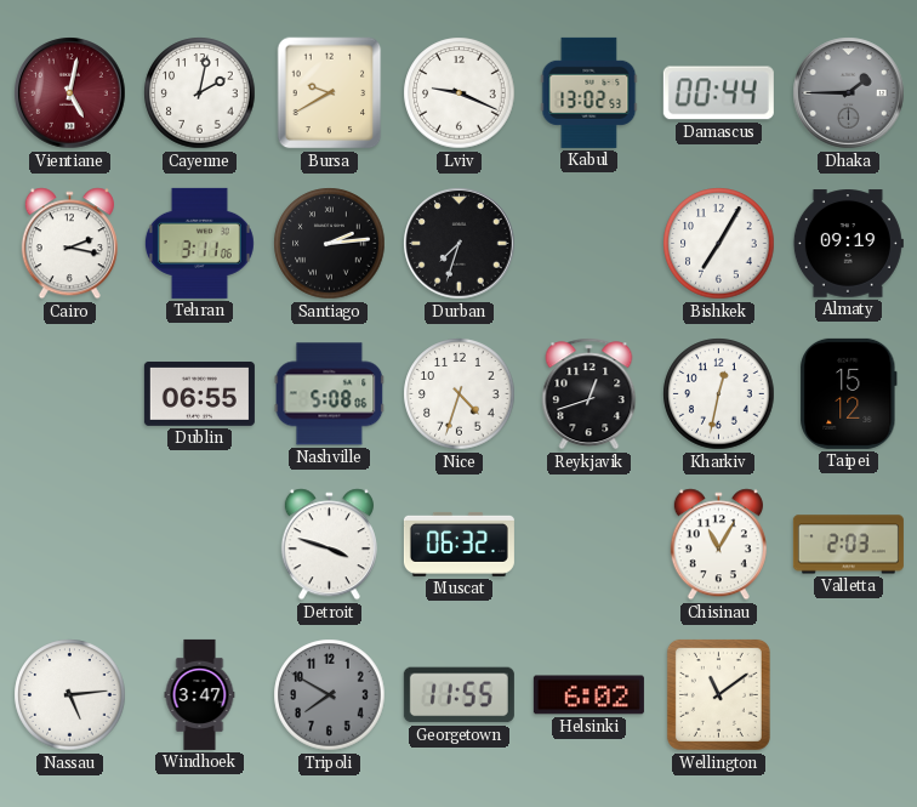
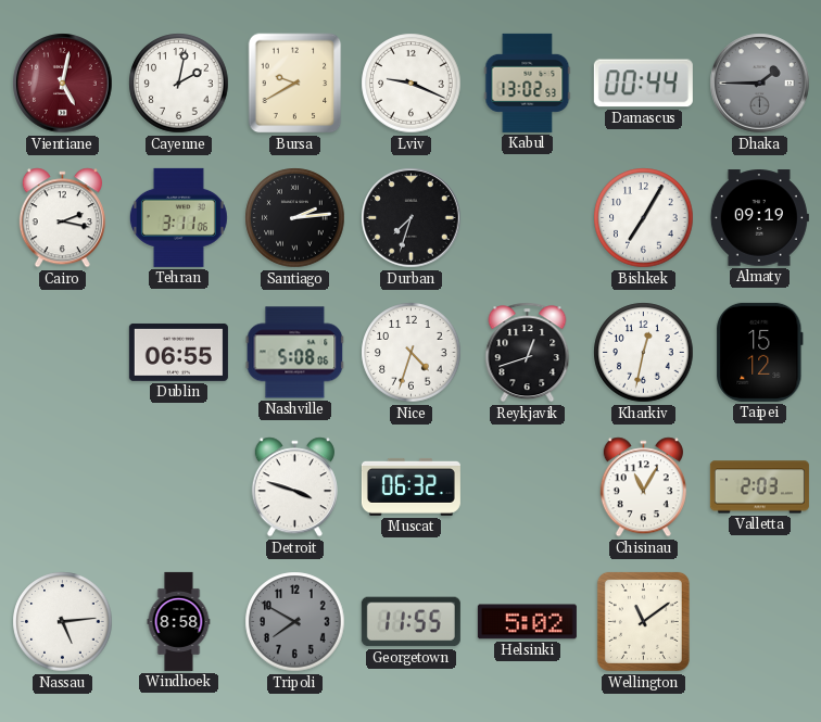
Windhoek: 3:47 -> 8:58
Helsinki: 6:02 -> 5:02
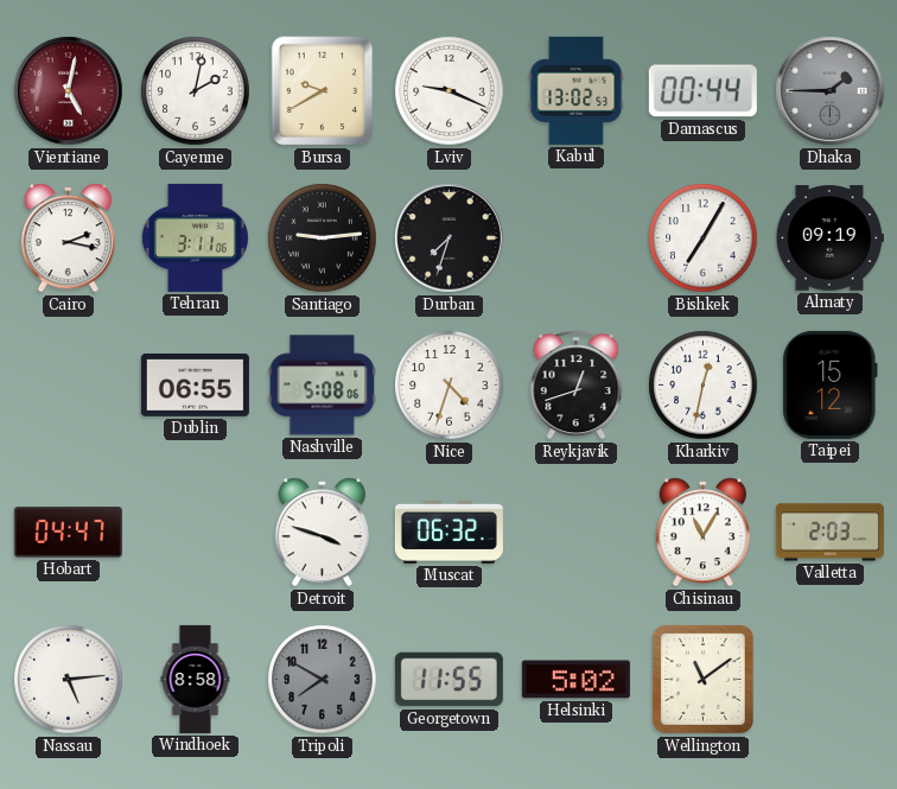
Santiago: 2:14 -> 9:14
Hobart: none -> 04:47
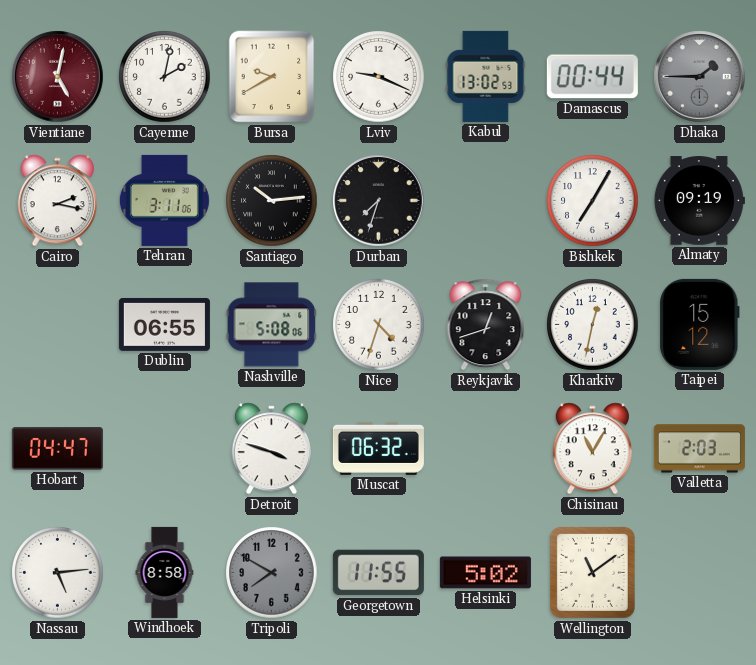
Santiago: 9:14 -> 10:14
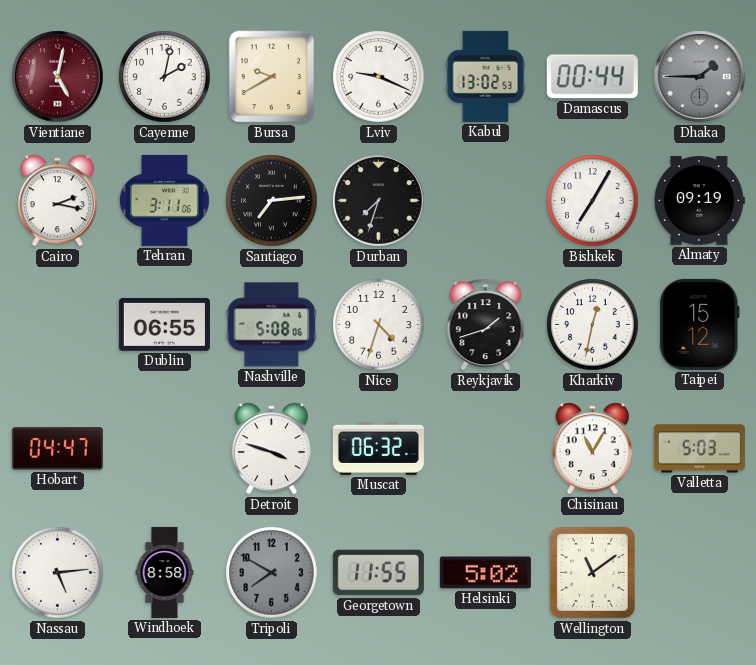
Santiago: 10:14 -> 7:14
Reykjavik: 12:42 -> 1:42
Valletta: 2:03 -> 5:03
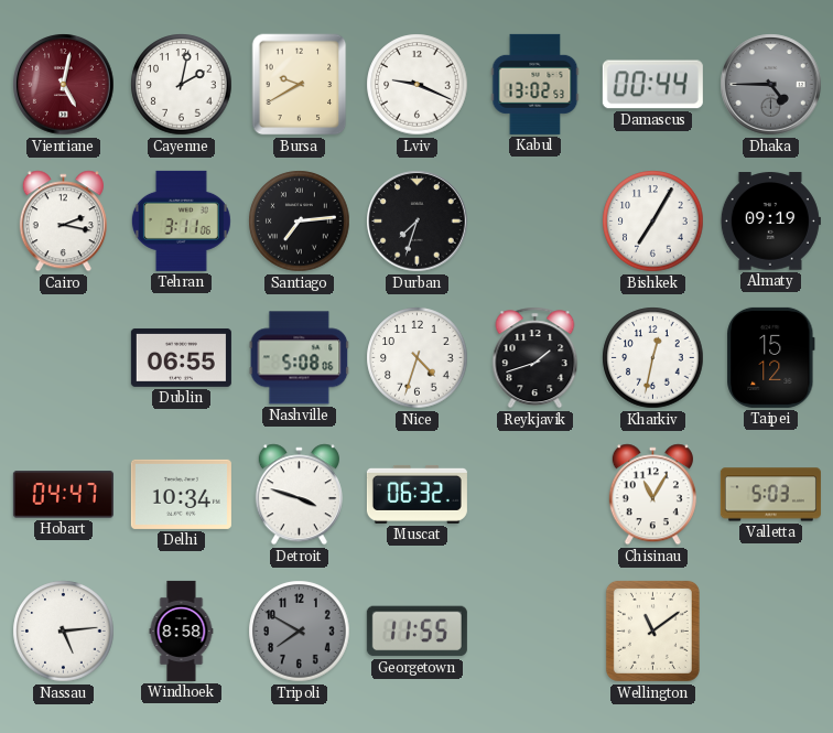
Dhaka: 1:45 -> 4:45
Delhi: none -> 10:34
Helsinki: 5:02 -> none
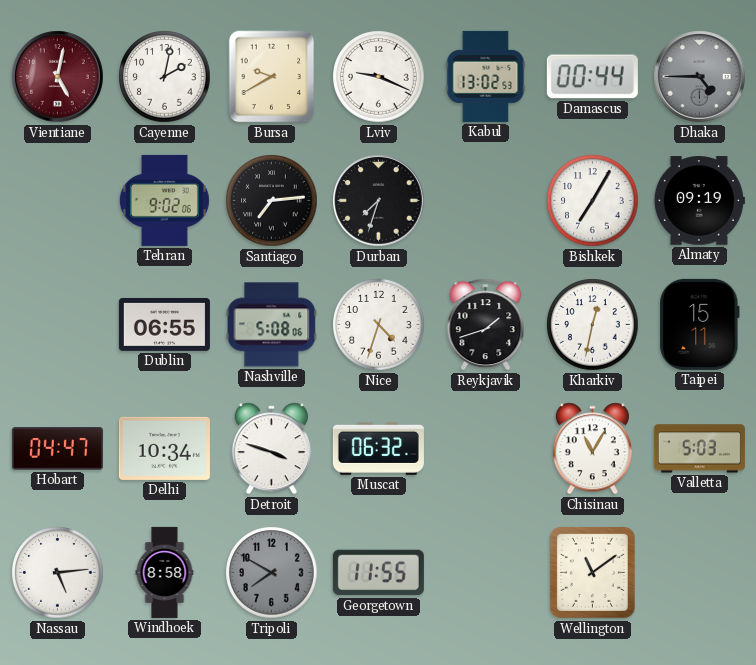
Cairo: 2:17 -> none
Tehran: 3:11 -> 9:02
Taipei: 15:12 -> 15:11
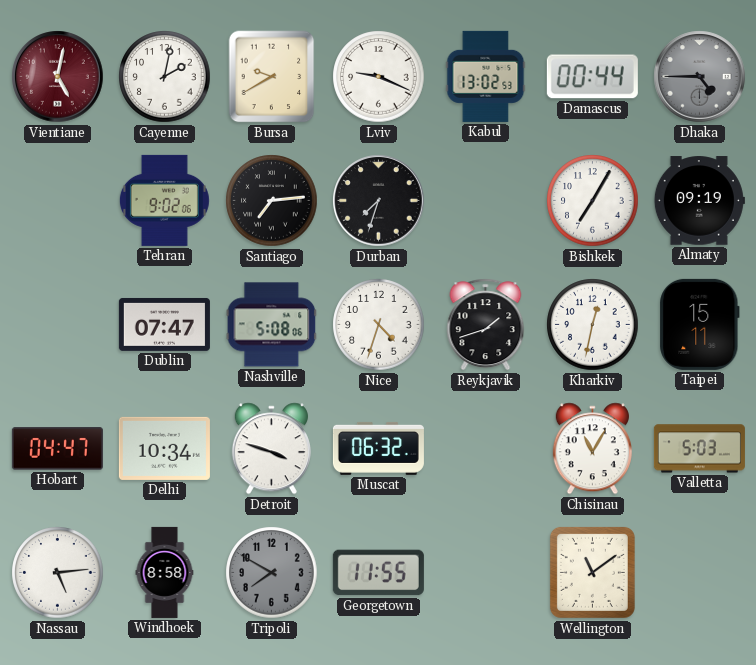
Dublin: 06:55 -> 07:47
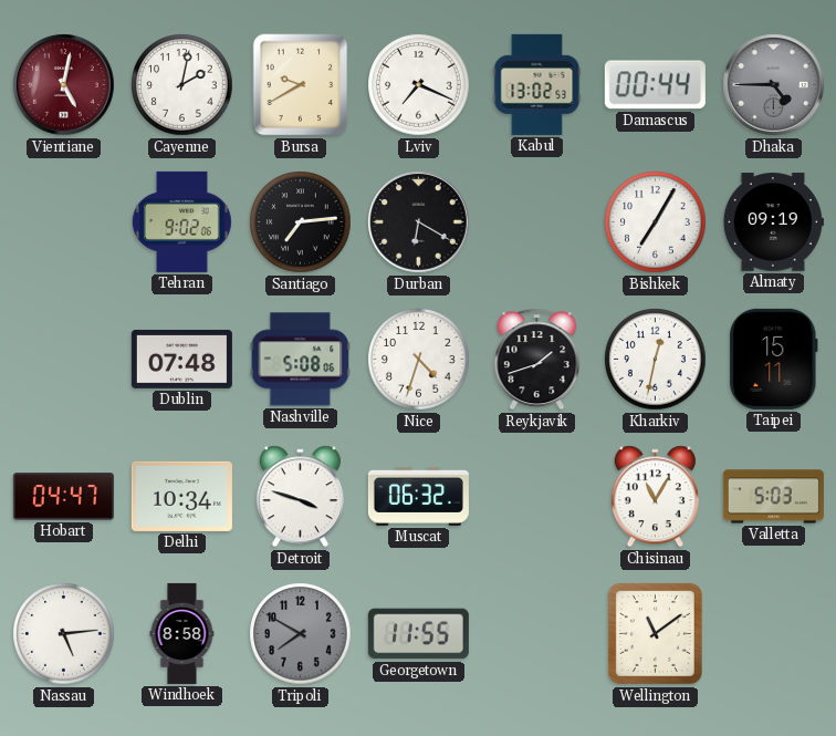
Lviv: 9:19 -> 7:19
Durban: 7:33 -> 6:20
Dublin: 07:47 -> 07:48
